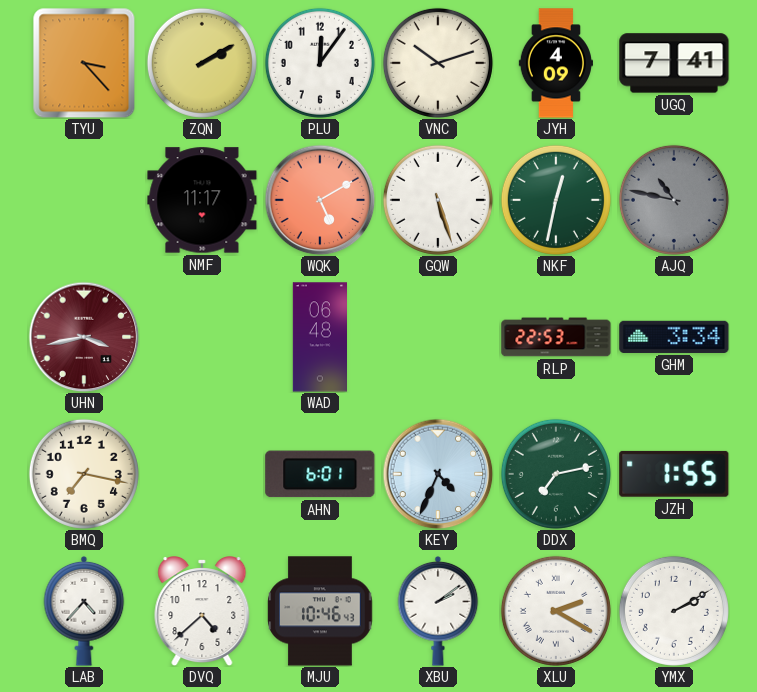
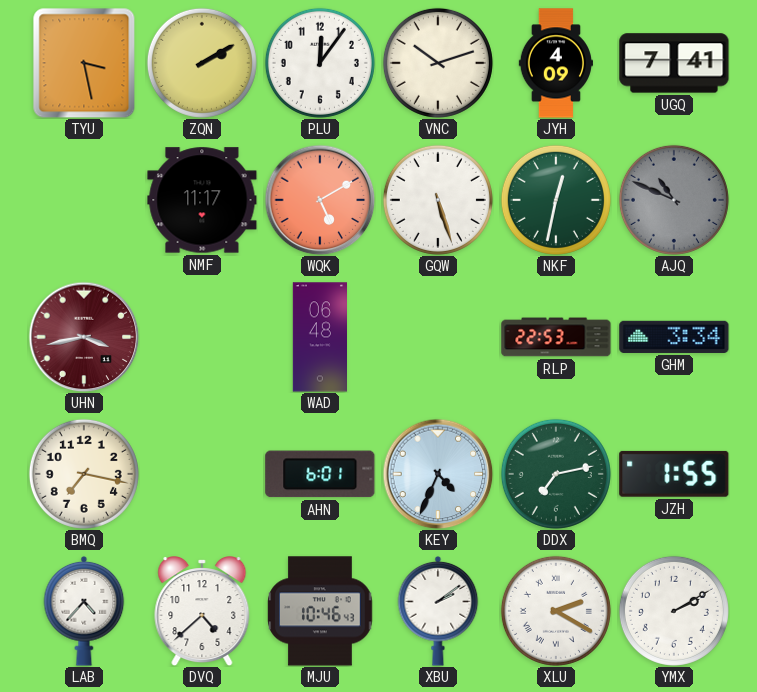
TYU: 3:23 -> 3:28
AJQ: 10:47 -> 10:49
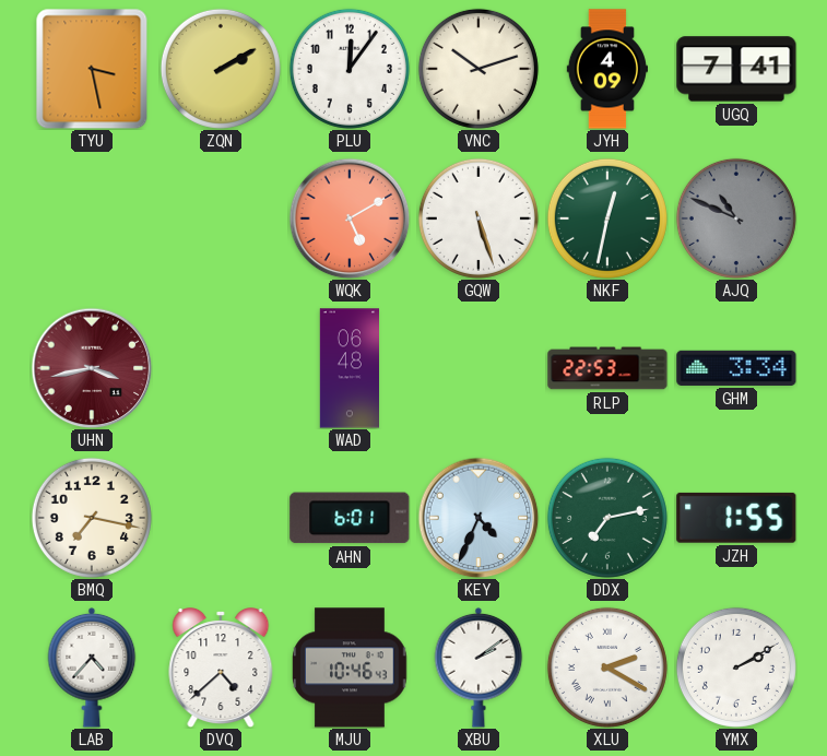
NMF: 11:17 -> none
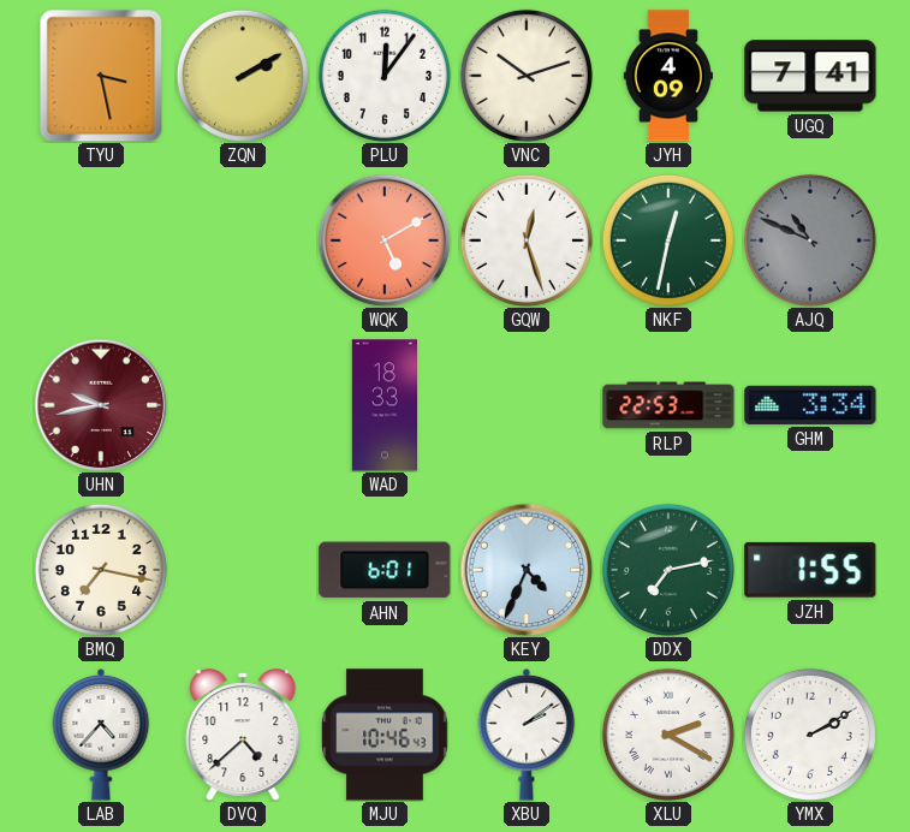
GQW: 5:27 -> 12:27
UHN: 3:43 -> 9:43
WAD: 06:48 -> 18:33
